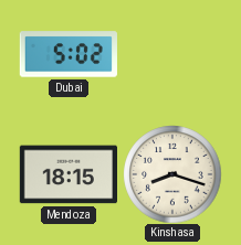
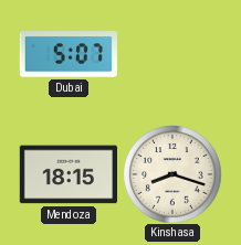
Dubai: 5:02 -> 5:07
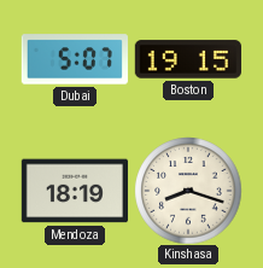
Boston: none -> 19:15
Mendoza: 18:15 -> 18:19
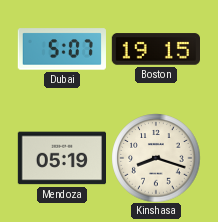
Mendoza: 18:19 -> 05:19
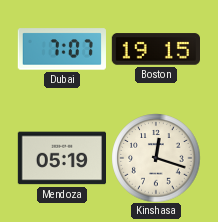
Dubai: 5:07 -> 7:07
Kinshasa: 8:18 -> 12:18
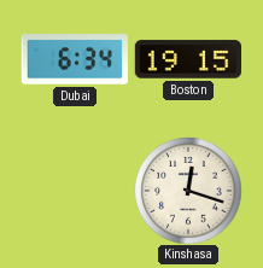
Dubai: 7:07 -> 6:34
Mendoza: 05:19 -> none
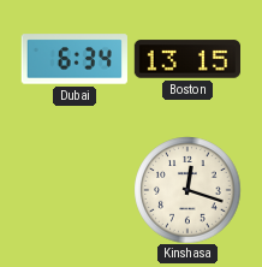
Boston: 19:15 -> 13:15
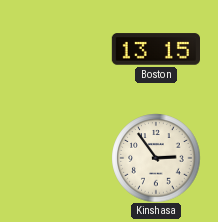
Dubai: 6:34 -> none
Kinshasa: 12:18 -> 2:54
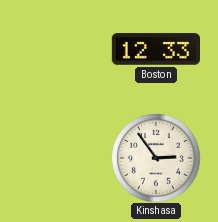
Boston: 13:15 -> 12:33
